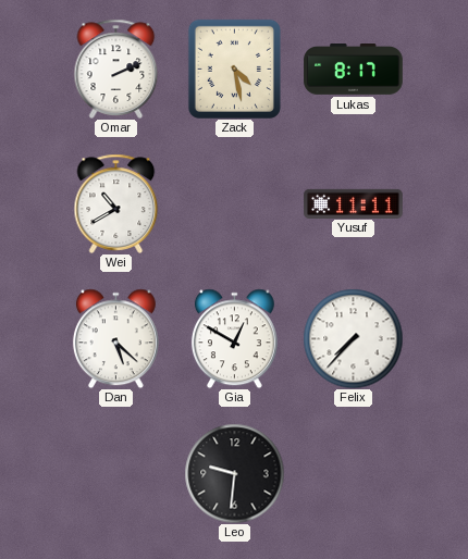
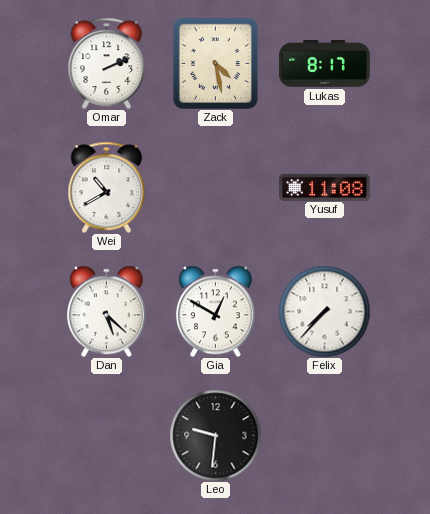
Yusuf: 11:11 -> 11:08
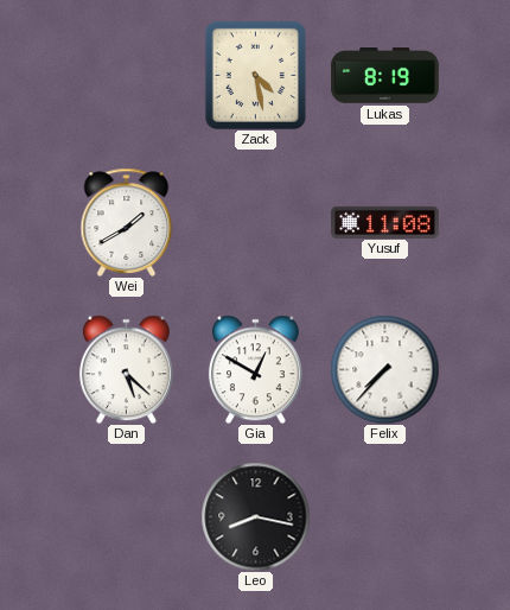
Omar: 2:11 -> none
Lukas: 8:17 -> 8:19
Wei: 10:40 -> 1:40
Leo: 9:31 -> 8:17
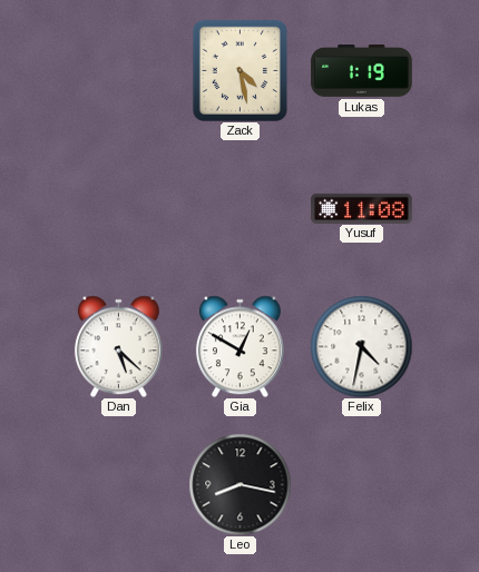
Lukas: 8:19 -> 1:19
Wei: 1:40 -> none
Felix: 7:37 -> 4:32
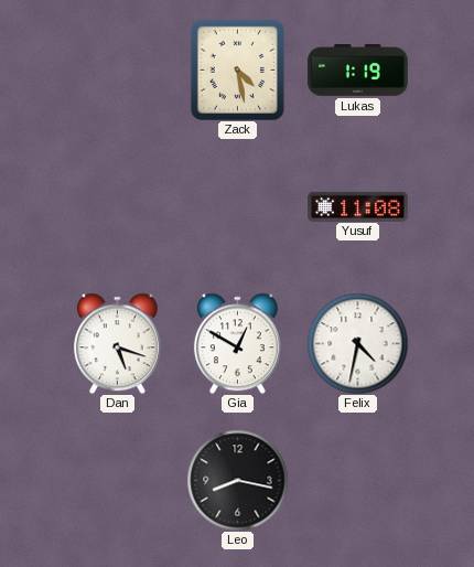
Dan: 5:22 -> 5:18
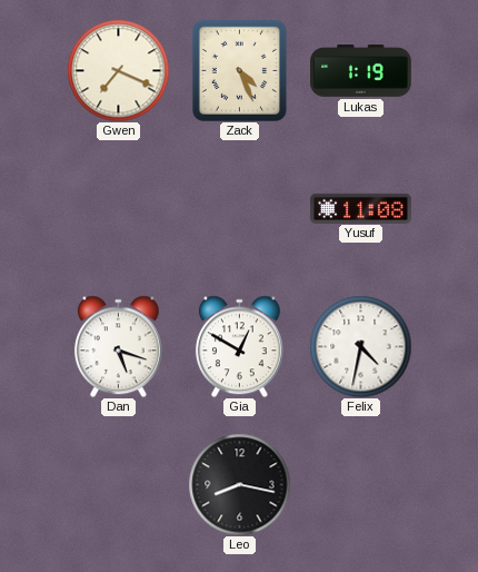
Gwen: none -> 7:19
Zack: 4:28 -> 4:26
